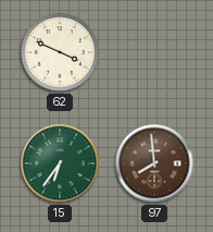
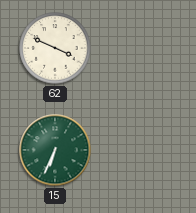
15: 6:36 -> 6:34
97: 7:59 -> none
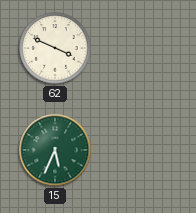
15: 6:34 -> 5:34
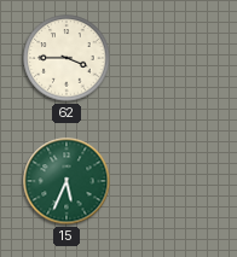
62: 3:49 -> 3:45
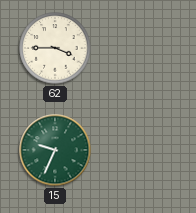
15: 5:34 -> 9:34
